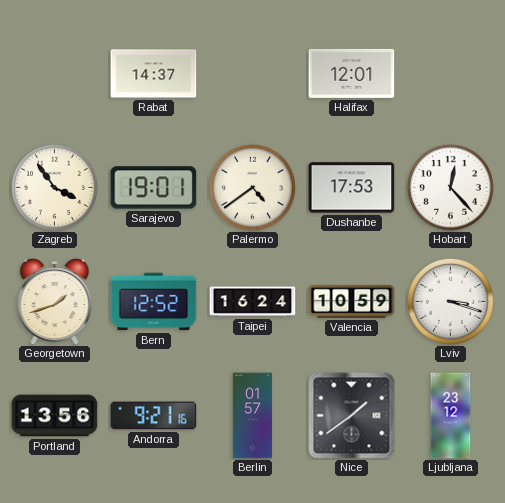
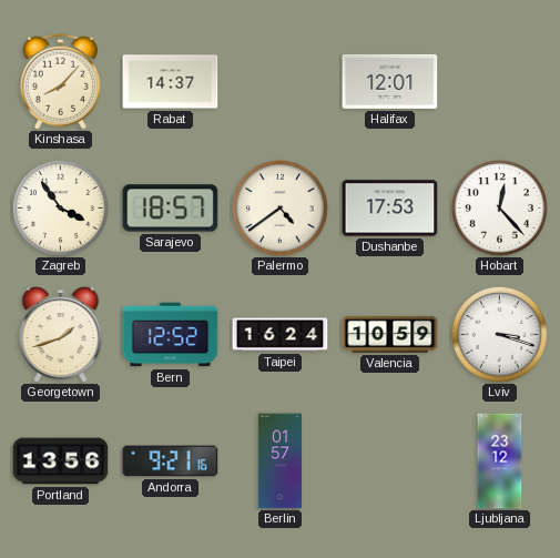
Kinshasa: none -> 8:07
Sarajevo: 19:01 -> 18:57
Nice: 1:39 -> none
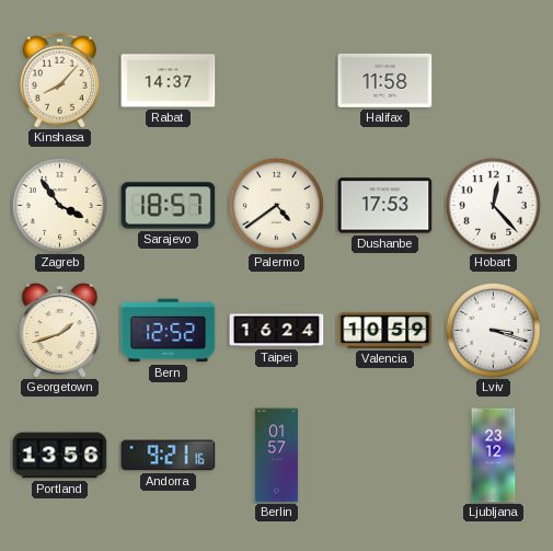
Halifax: 12:01 -> 11:58
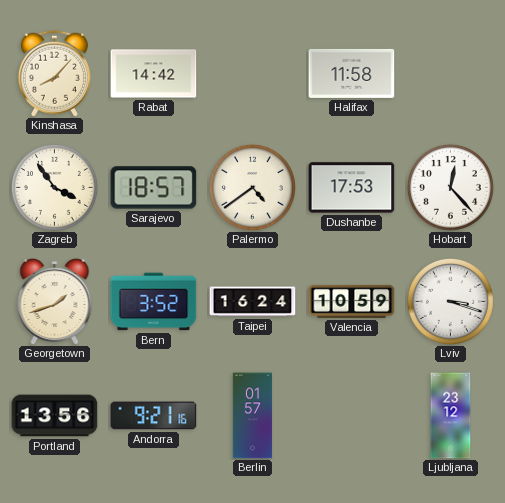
Rabat: 14:37 -> 14:42
Bern: 12:52 -> 3:52
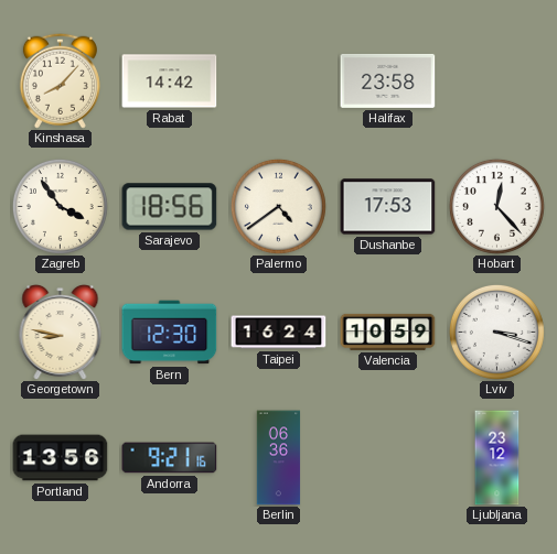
Halifax: 11:58 -> 23:58
Sarajevo: 18:57 -> 18:56
Georgetown: 1:42 -> 8:47
Bern: 3:52 -> 12:30
Berlin: 01:57 -> 06:36
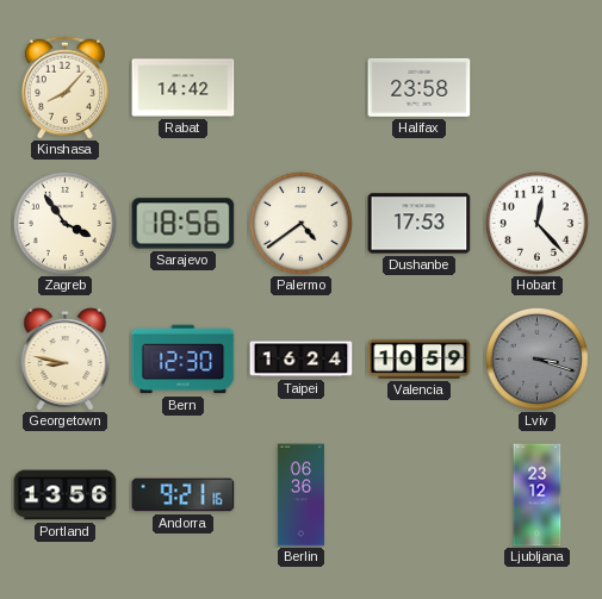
Lviv dial: white -> grey
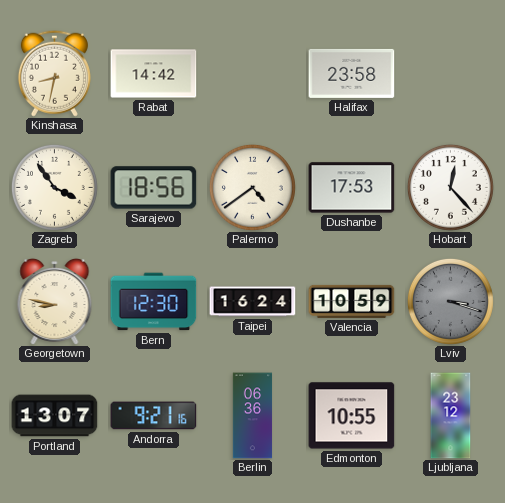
Kinshasa: 8:07 -> 8:32
Portland: 13:56 -> 13:07
Edmonton: none -> 10:55
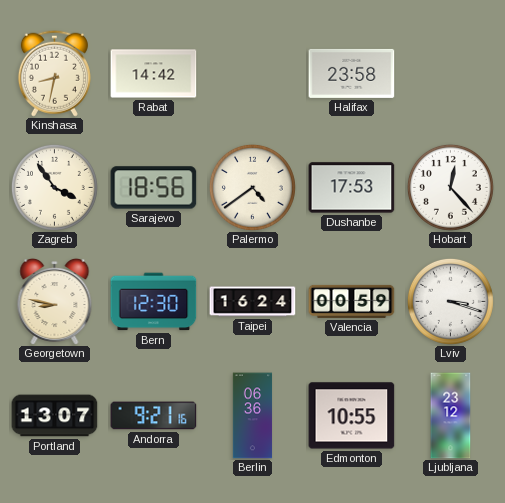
Valencia: 10:59 -> 00:59
Lviv dial: grey -> white
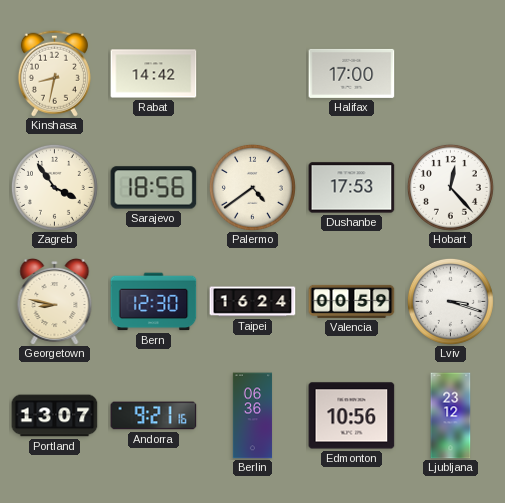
Halifax: 23:58 -> 17:00
Edmonton: 10:55 -> 10:56
